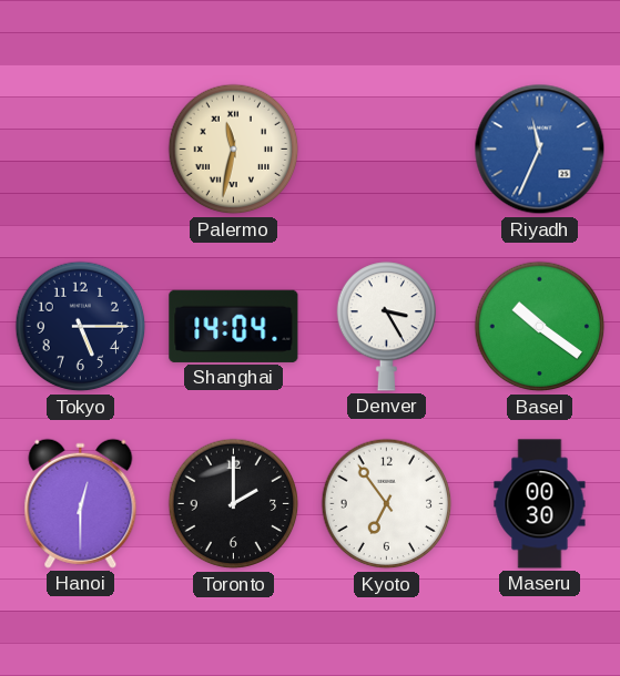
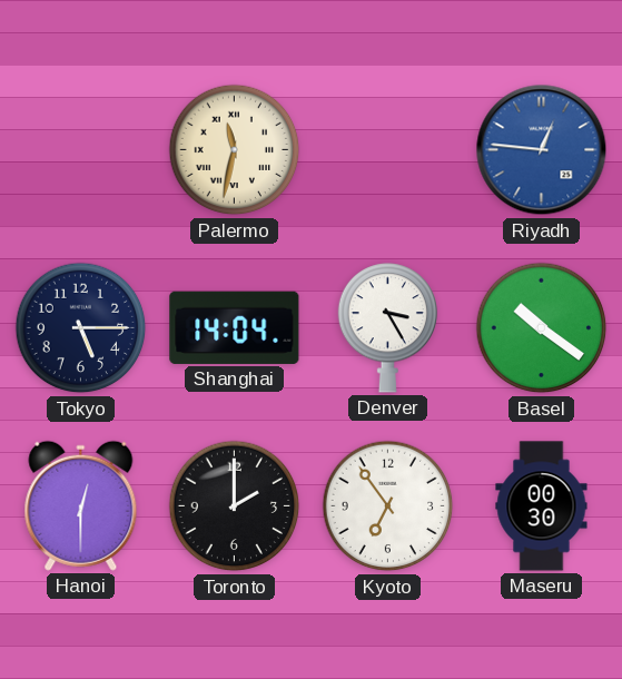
Riyadh: 11:34 -> 12:46
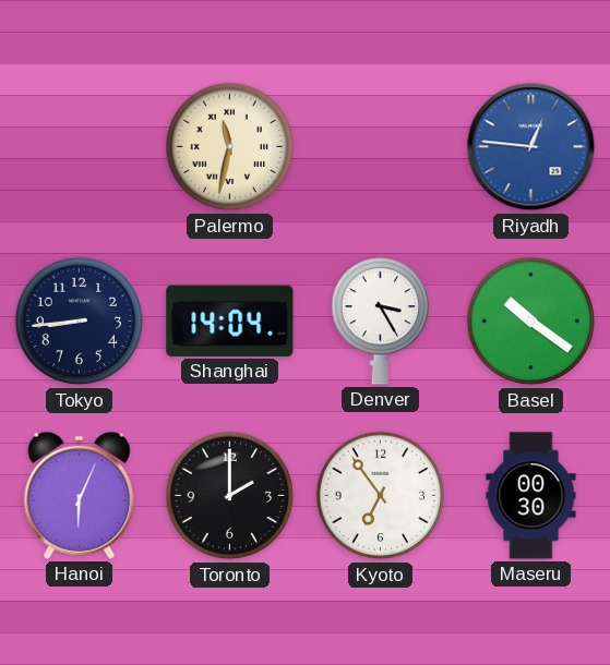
Tokyo: 5:15 -> 8:44
Hanoi: 12:30 -> 6:04
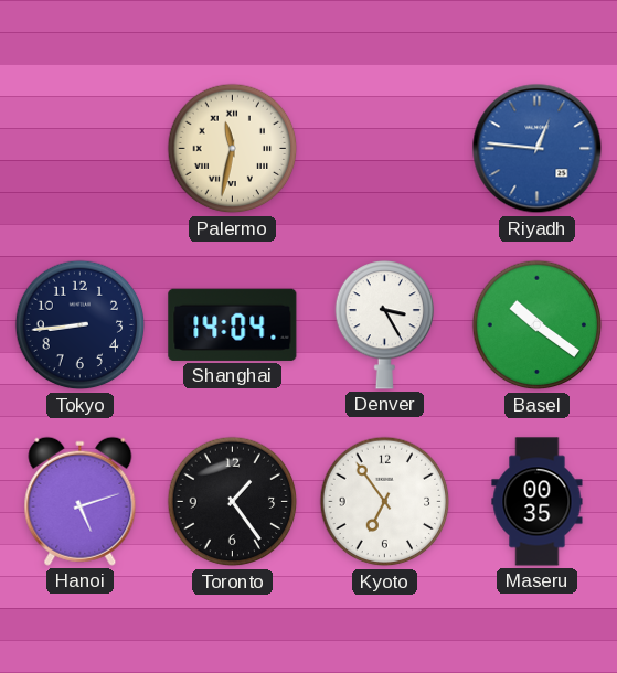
Hanoi: 6:04 -> 5:12
Toronto: 2:00 -> 1:24
Maseru: 00:30 -> 00:35
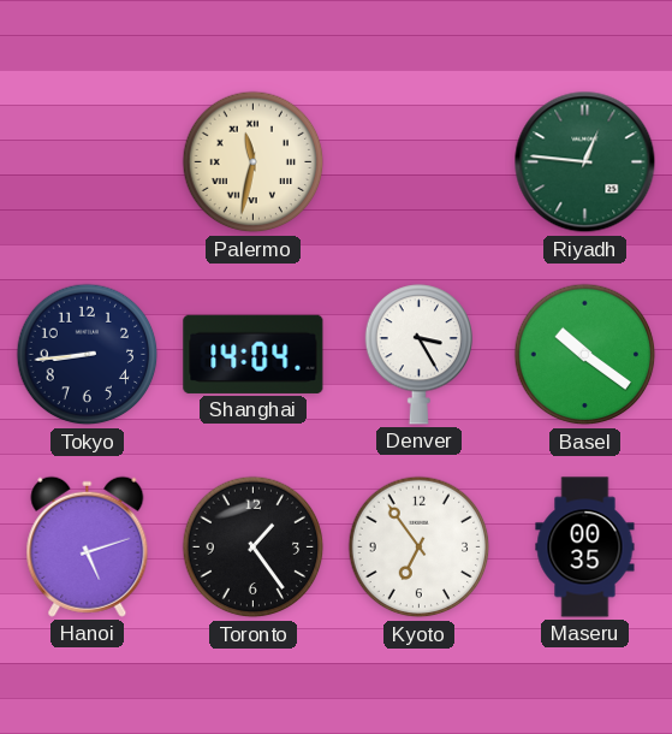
Riyadh dial: blue -> green
